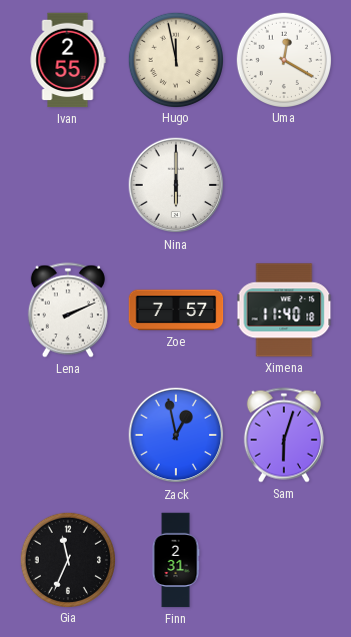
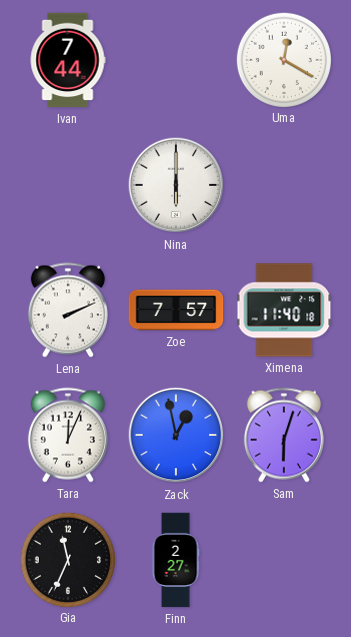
Ivan: 2:55 -> 7:44
Hugo: 11:58 -> none
Tara: none -> 12:04
Finn: 2:31 -> 2:27
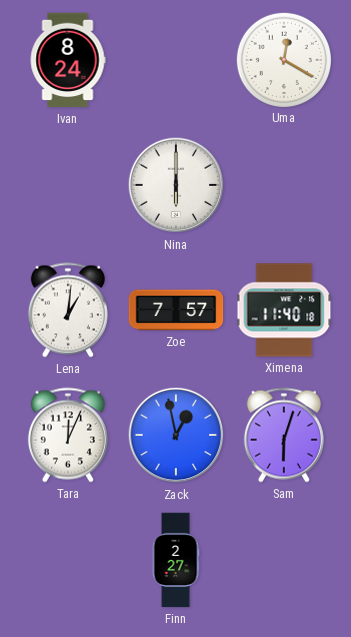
Ivan: 7:44 -> 8:24
Lena: 2:11 -> 1:01
Gia: 11:34 -> none
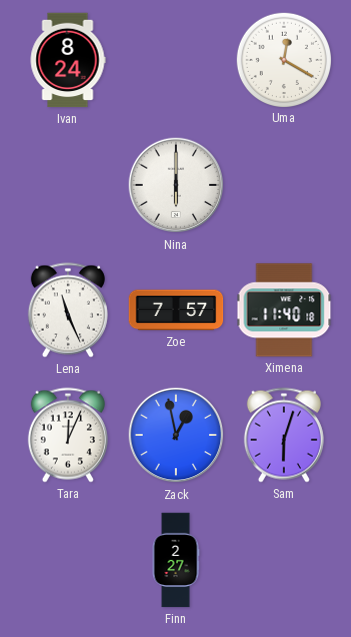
Lena: 1:01 -> 11:26
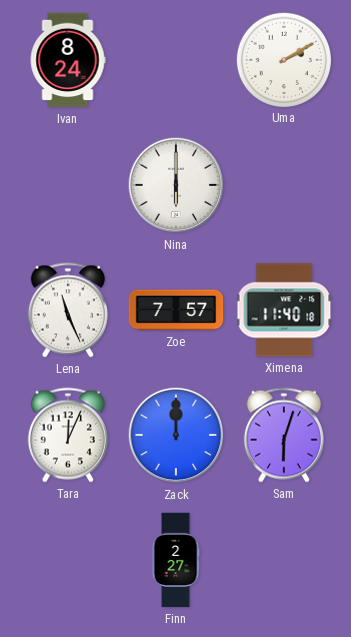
Uma: 12:20 -> 2:10
Zack: 12:58 -> 12:00
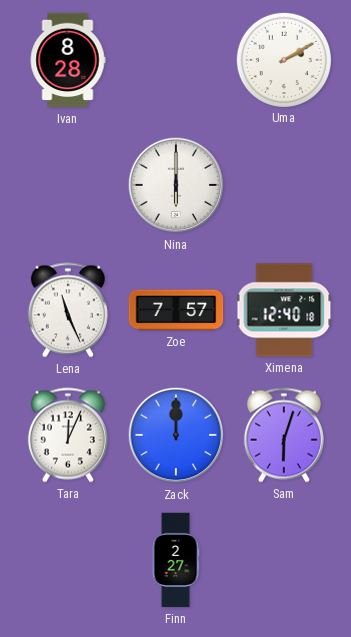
Ivan: 8:24 -> 8:28
Ximena: 11:40 -> 12:40
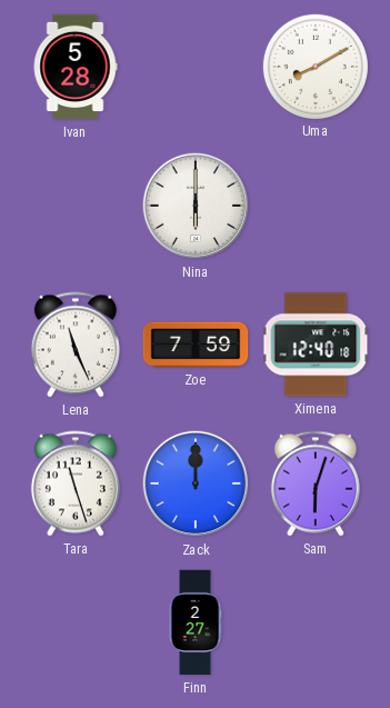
Ivan: 8:28 -> 5:28
Uma: 2:10 -> 8:10
Zoe: 7:57 -> 7:59
Tara: 12:04 -> 11:27
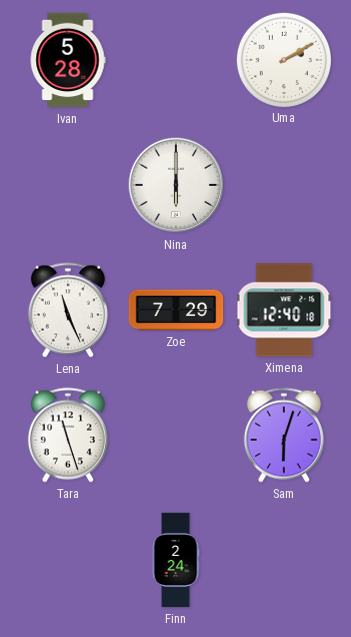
Uma: 8:10 -> 2:10
Zoe: 7:59 -> 7:29
Zack: 12:00 -> none
Finn: 2:27 -> 2:24
